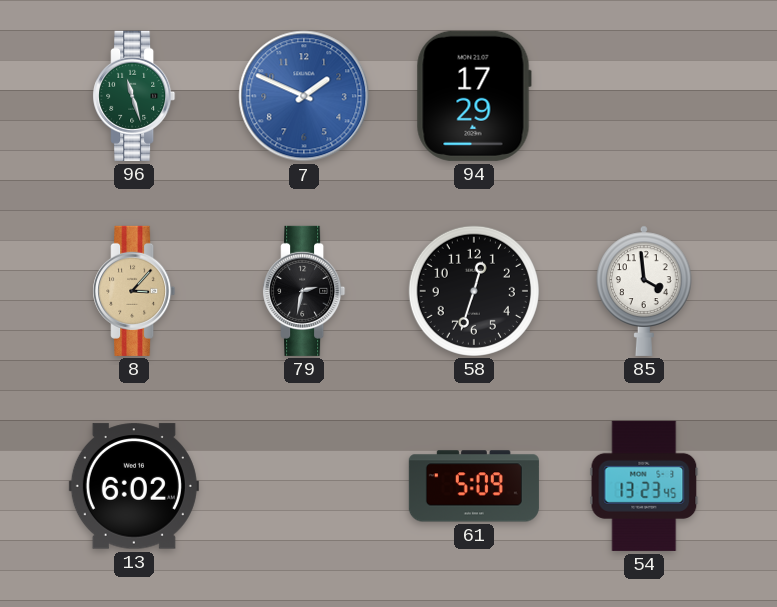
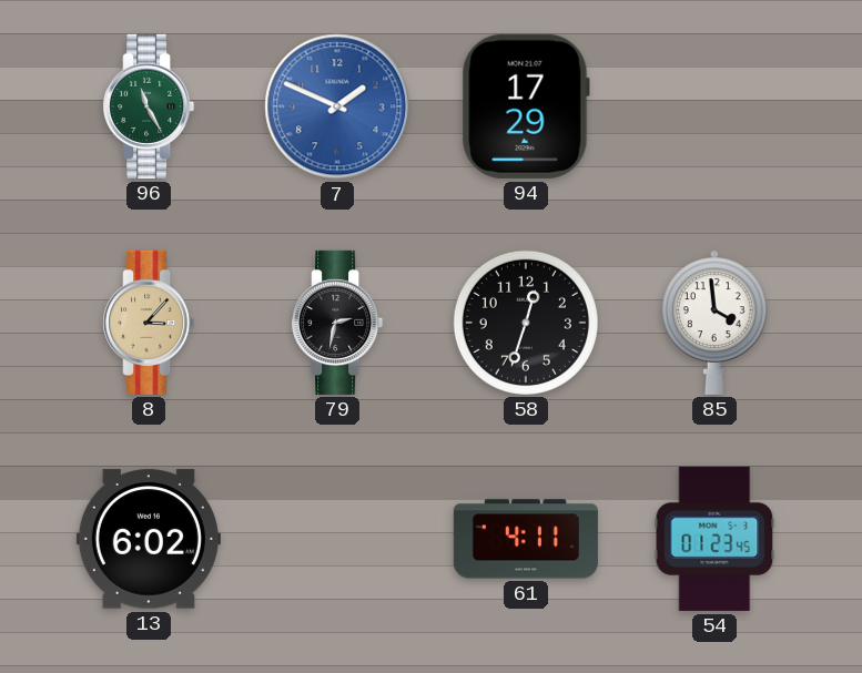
96: 11:27 -> 11:25
61: 5:09 -> 4:11
54: 13:23 -> 01:23
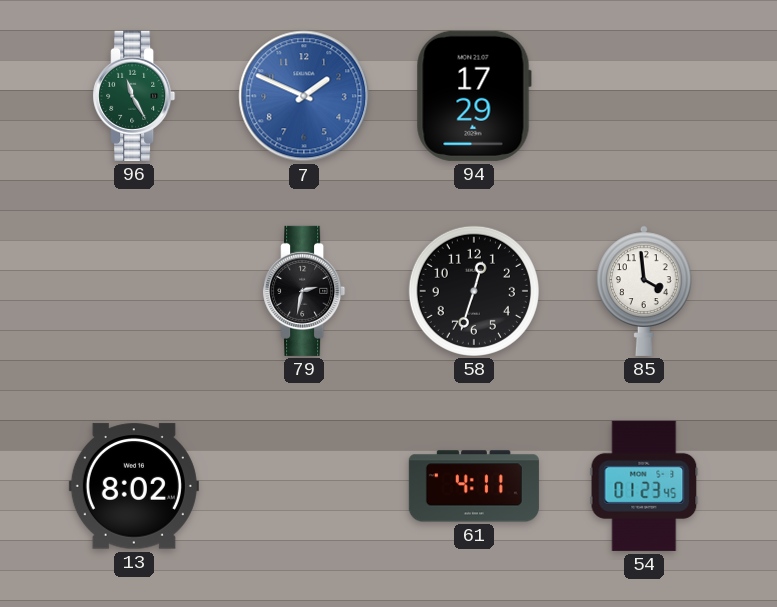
8: 3:07 -> none
13: 6:02 -> 8:02
